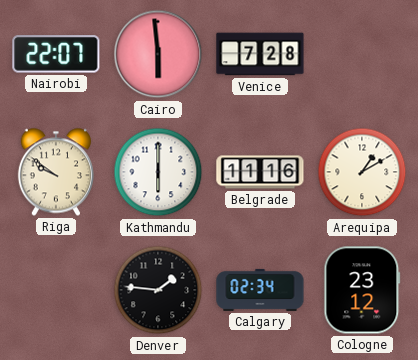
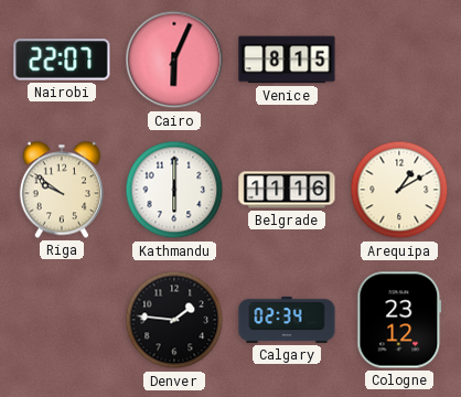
Cairo: 5:59 -> 6:04
Venice: 7:28 -> 8:15
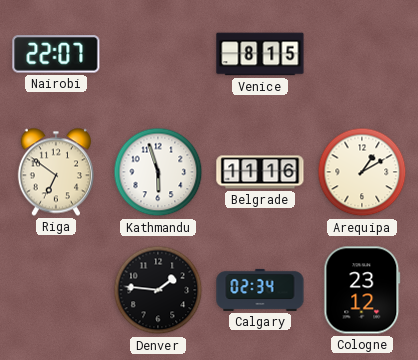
Cairo: 6:04 -> none
Riga: 9:51 -> 6:51
Kathmandu: 6:00 -> 5:57
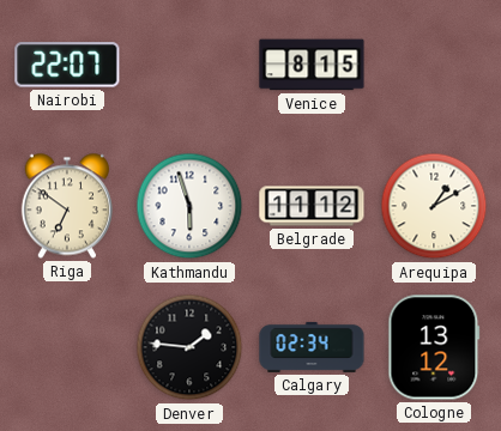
Belgrade: 11:16 -> 11:12
Cologne: 23:12 -> 13:12
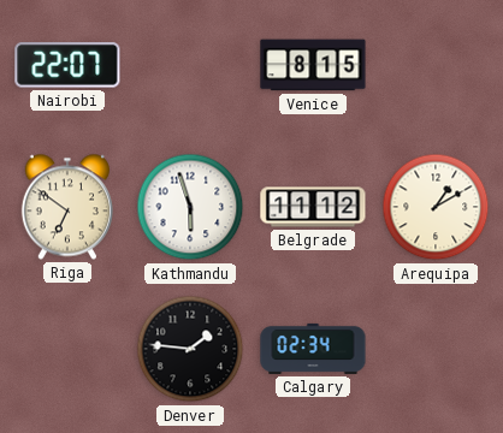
Cologne: 13:12 -> none
